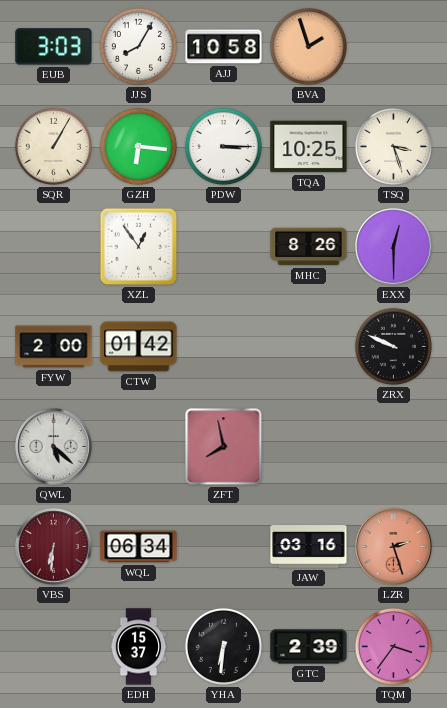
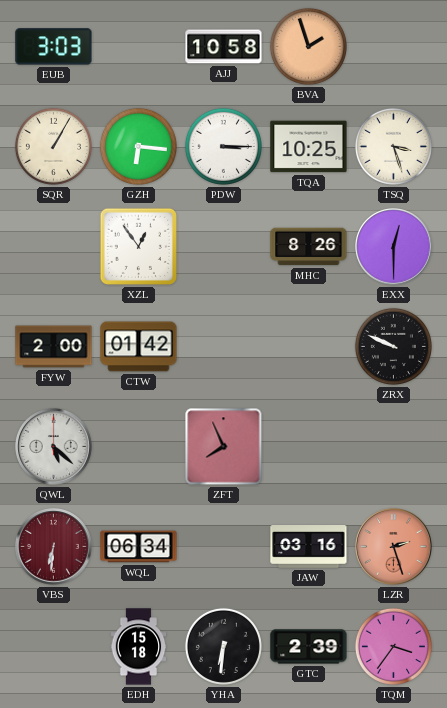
JJS: 8:05 -> none
ZFT: 7:58 -> 7:56
EDH: 15:37 -> 15:18
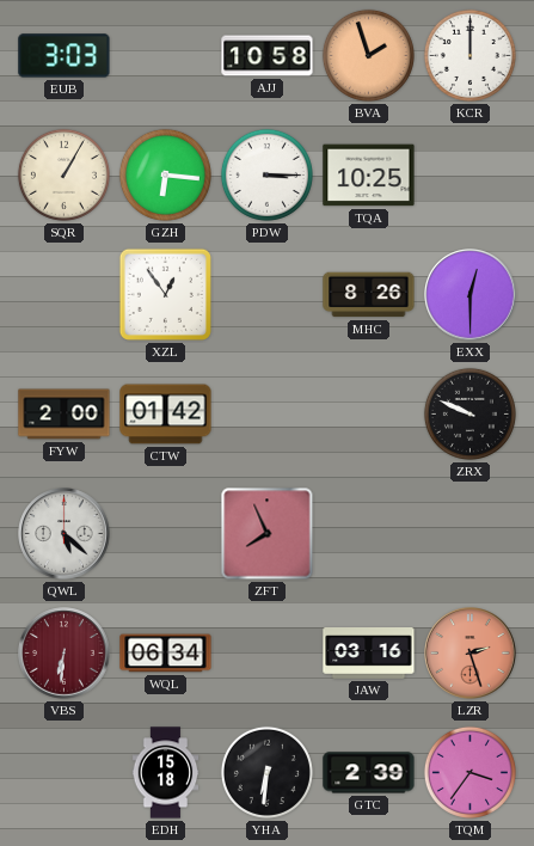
KCR: none -> 12:00
TSQ: 3:27 -> none
